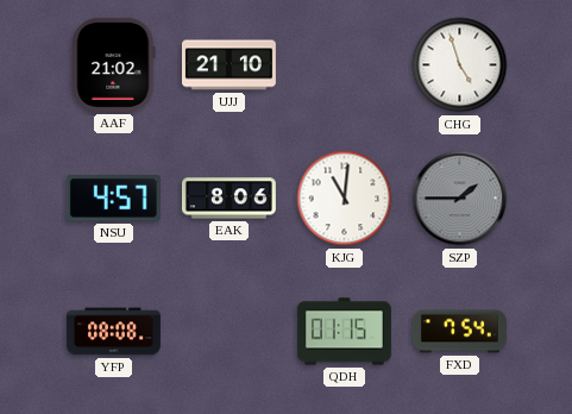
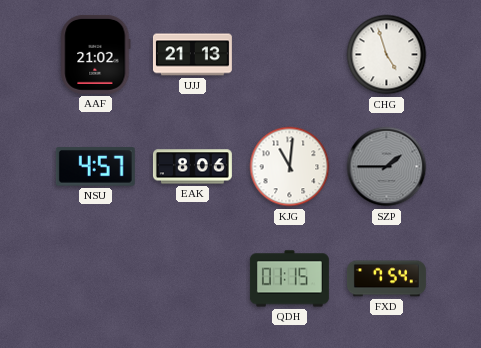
UJJ: 21:10 -> 21:13
YFP: 08:08 -> none
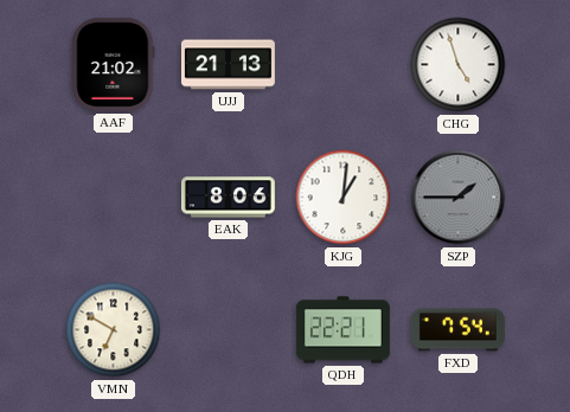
NSU: 4:57 -> none
KJG: 11:01 -> 1:01
VMN: none -> 6:50
QDH: 01:15 -> 22:21
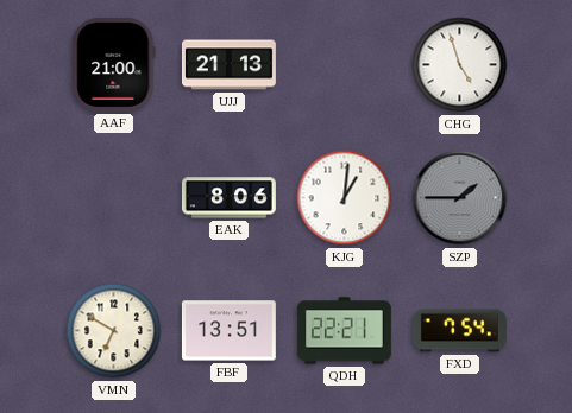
AAF: 21:02 -> 21:00
FBF: none -> 13:51
